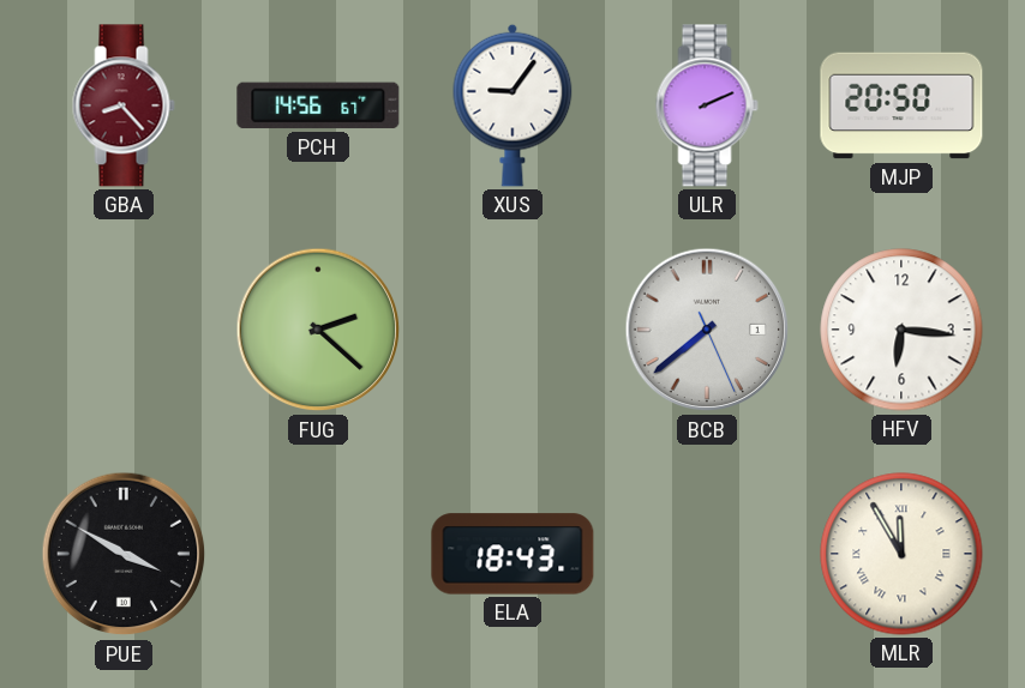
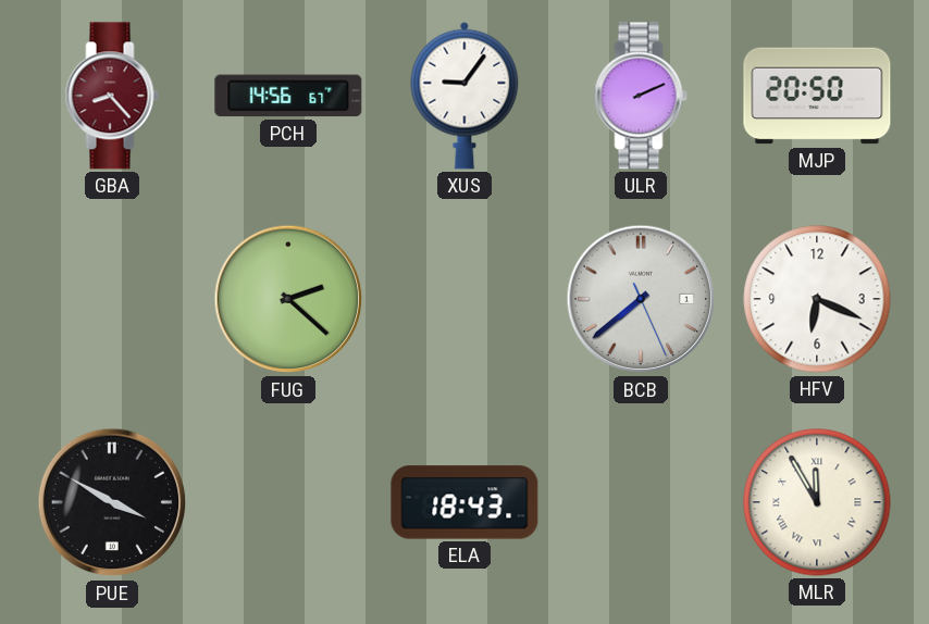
HFV: 6:16 -> 6:19
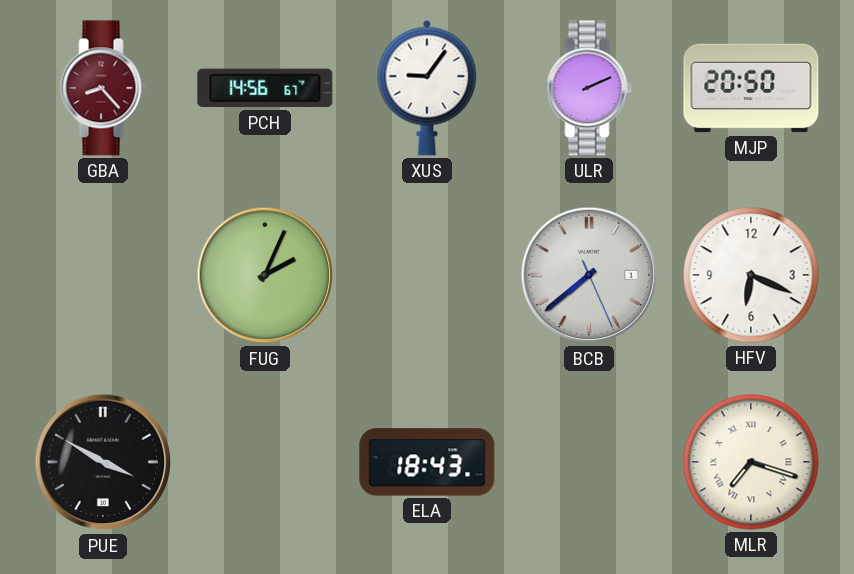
FUG: 2:22 -> 2:04
MLR: 11:55 -> 7:18
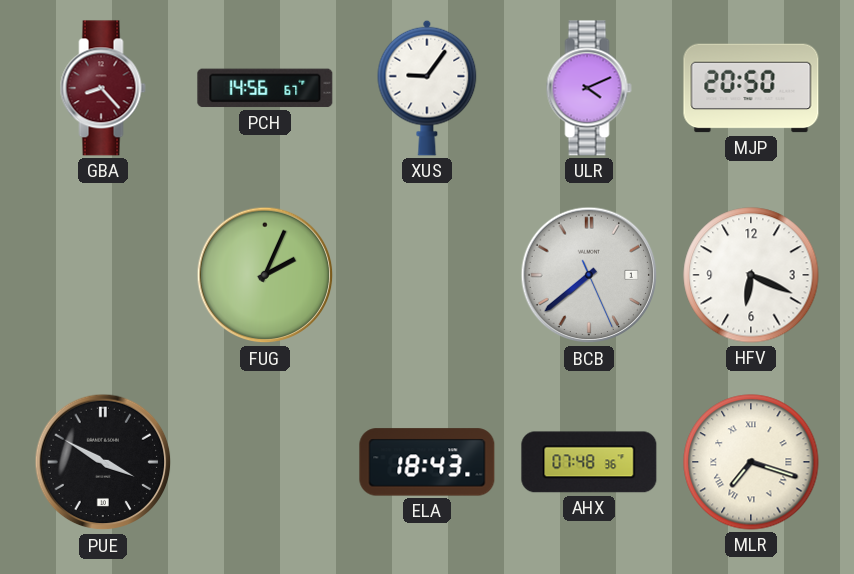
ULR: 2:11 -> 4:11
AHX: none -> 07:48
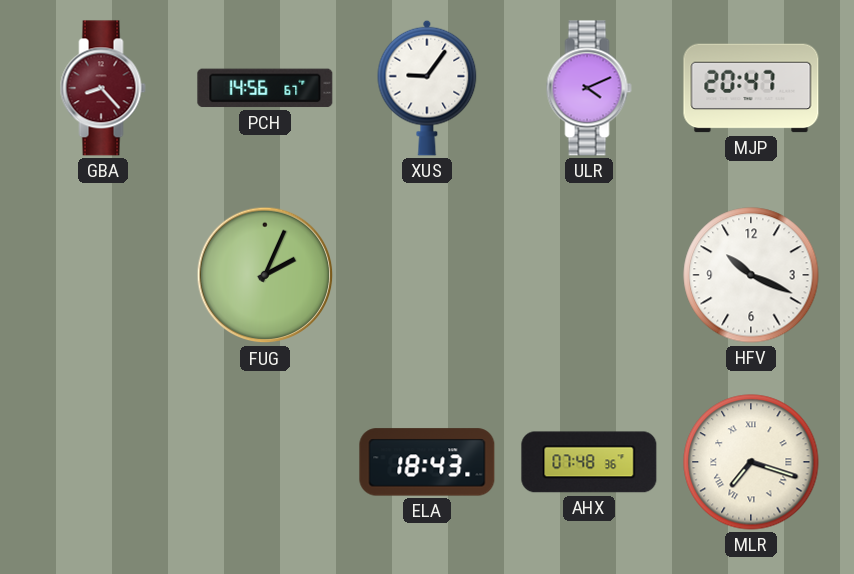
MJP: 20:50 -> 20:47
BCB: 7:38 -> none
HFV: 6:19 -> 10:19
PUE: 3:50 -> none
